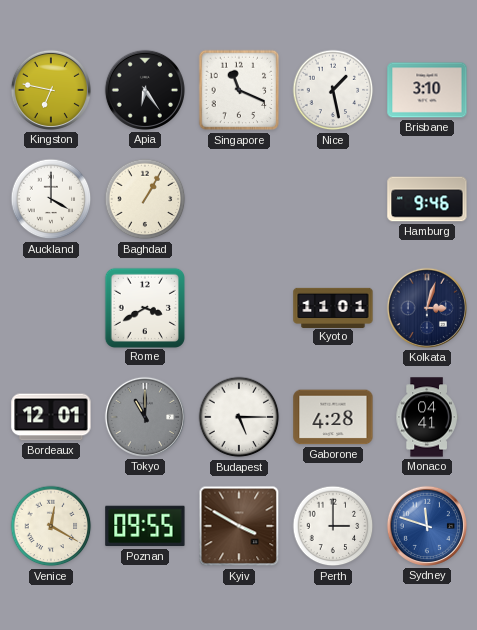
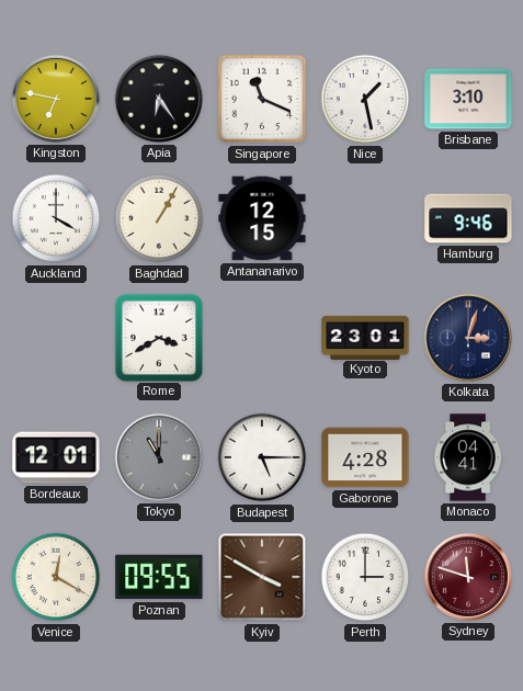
Antananarivo: none -> 12:15
Kyoto: 11:01 -> 23:01
Sydney dial: blue -> burgundy
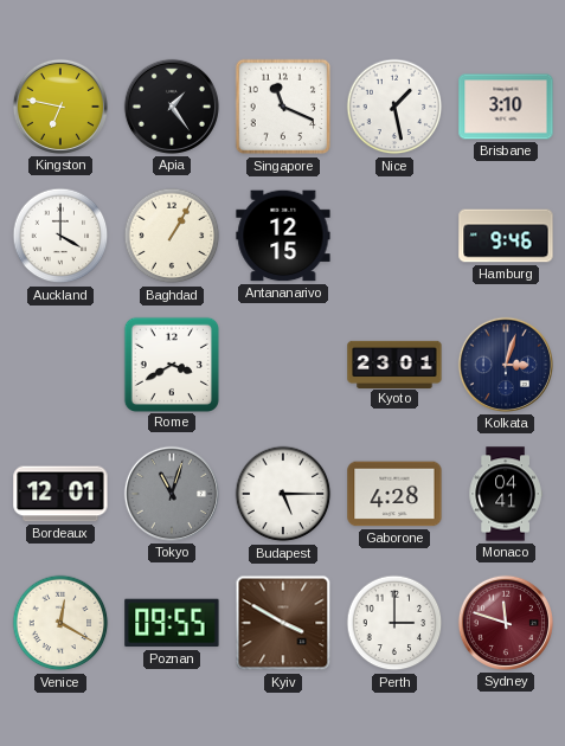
Apia: 6:24 -> 1:24
Tokyo: 11:00 -> 11:03
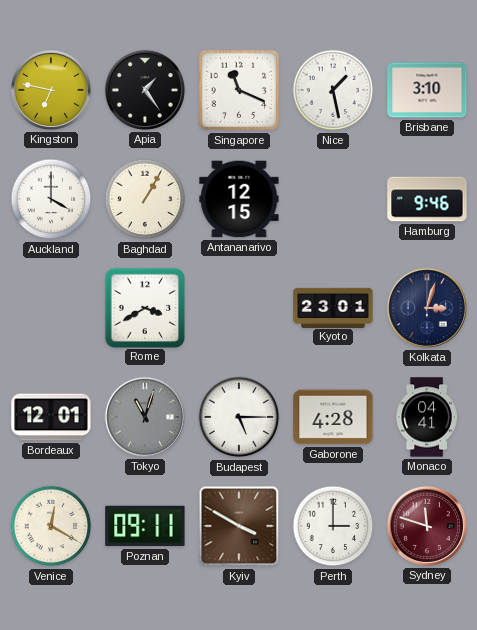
Poznan: 09:55 -> 09:11
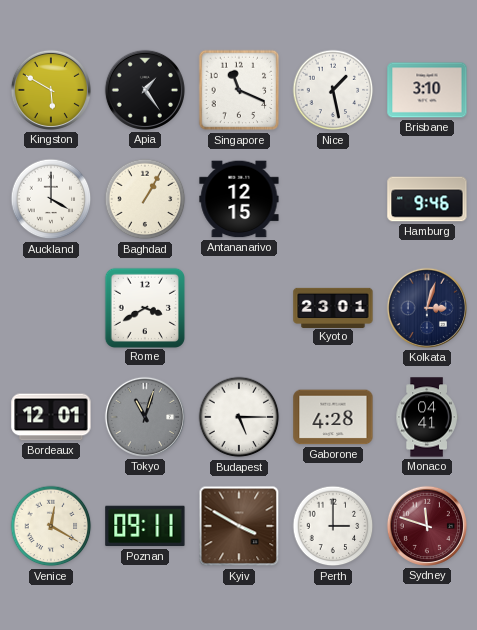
Kingston: 6:47 -> 5:50
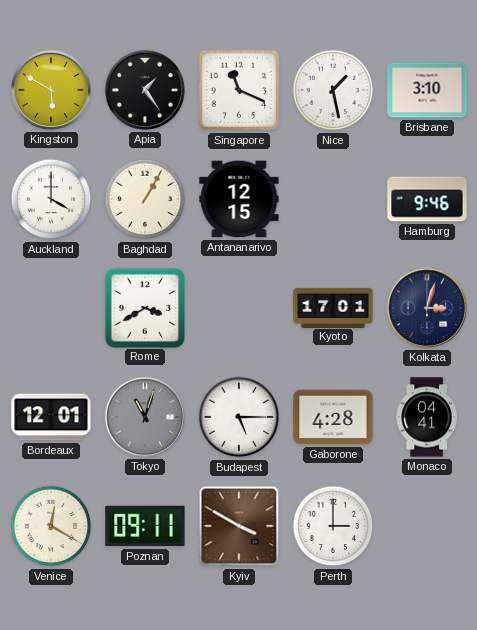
Kyoto: 23:01 -> 17:01
Sydney: 11:48 -> none
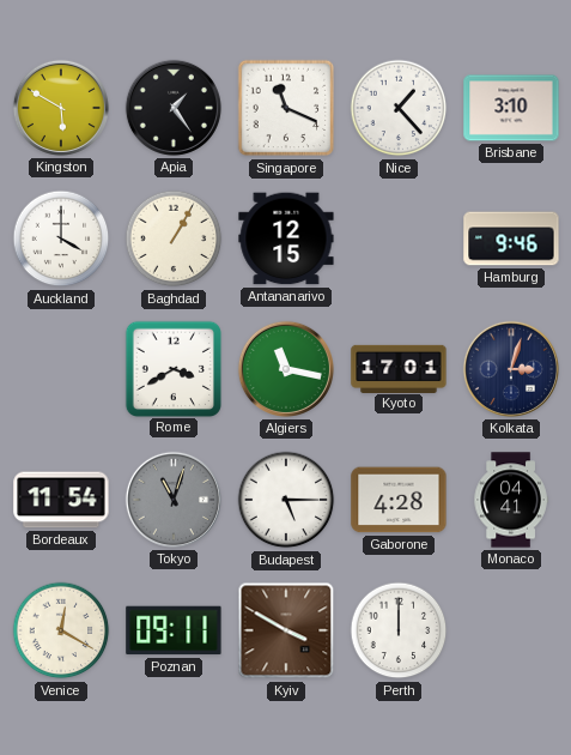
Nice: 1:28 -> 1:23
Algiers: none -> 11:17
Bordeaux: 12:01 -> 11:54
Perth: 3:00 -> 12:00
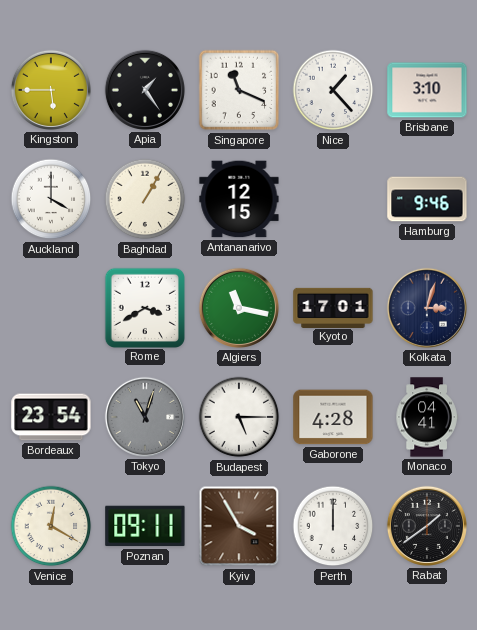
Kingston: 5:50 -> 5:45
Bordeaux: 11:54 -> 23:54
Kyiv: 3:50 -> 3:55
Rabat: none -> 1:39
